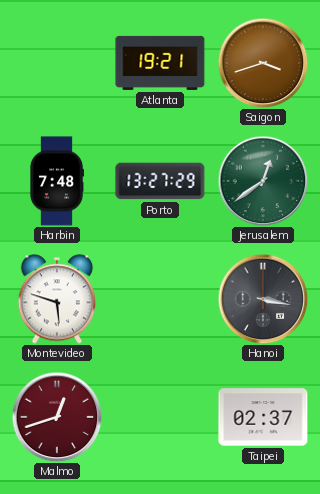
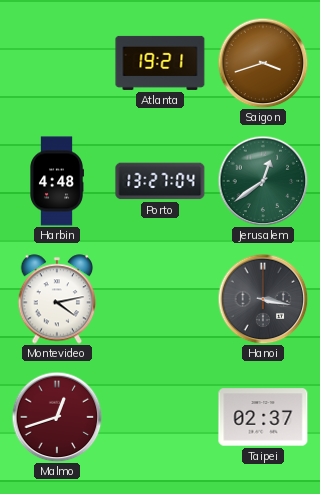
Harbin: 7:48 -> 4:48
Porto: 13:27:29 -> 13:27:04
Montevideo: 5:48 -> 4:13
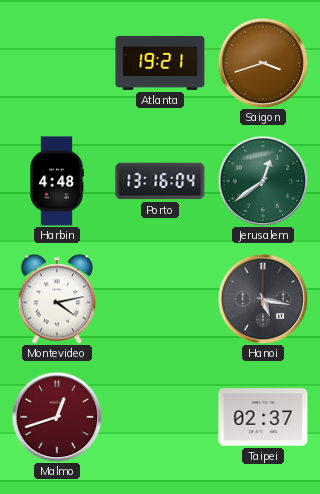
Porto: 13:27 -> 13:16
Hanoi: 3:17 -> 5:17
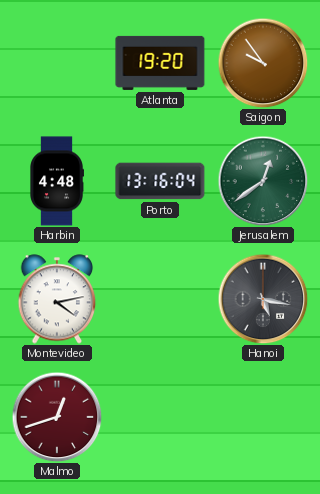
Atlanta: 19:21 -> 19:20
Saigon: 3:42 -> 9:54
Taipei: 02:37 -> none
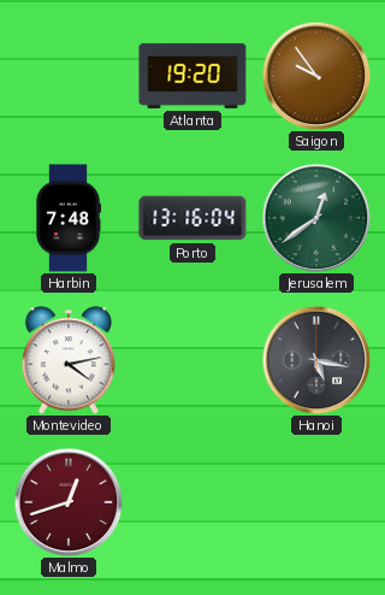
Harbin: 4:48 -> 7:48
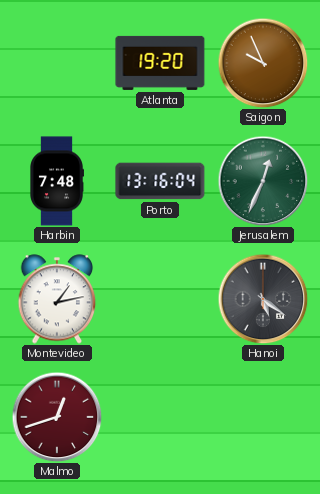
Saigon: 9:54 -> 9:56
Jerusalem: 12:39 -> 12:34
Montevideo: 4:13 -> 1:13
Hanoi: 5:17 -> 5:21
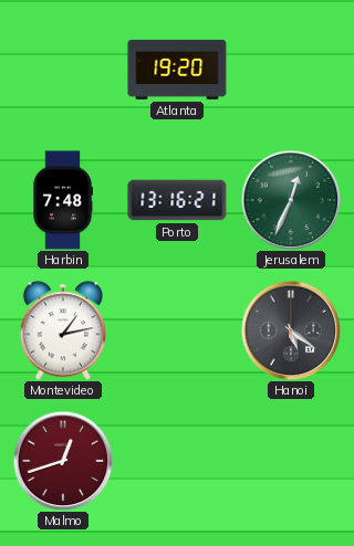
Saigon: 9:56 -> none
Porto: 13:16:04 -> 13:16:21
